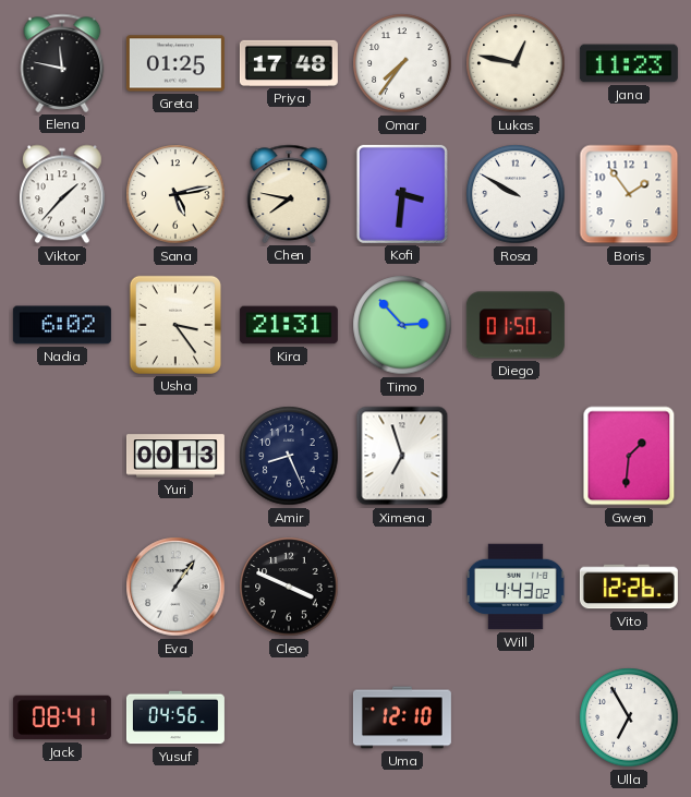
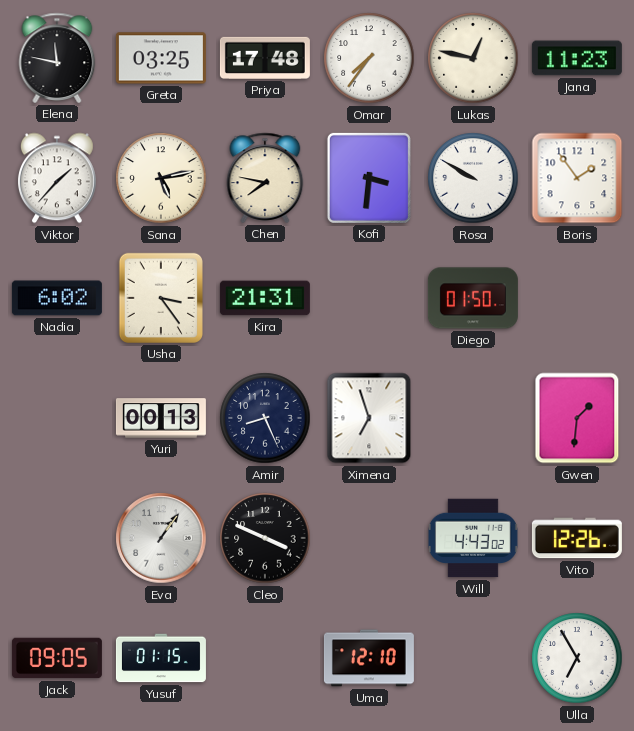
Greta: 01:25 -> 03:25
Timo: 2:53 -> none
Jack: 08:41 -> 09:05
Yusuf: 04:56 -> 01:15
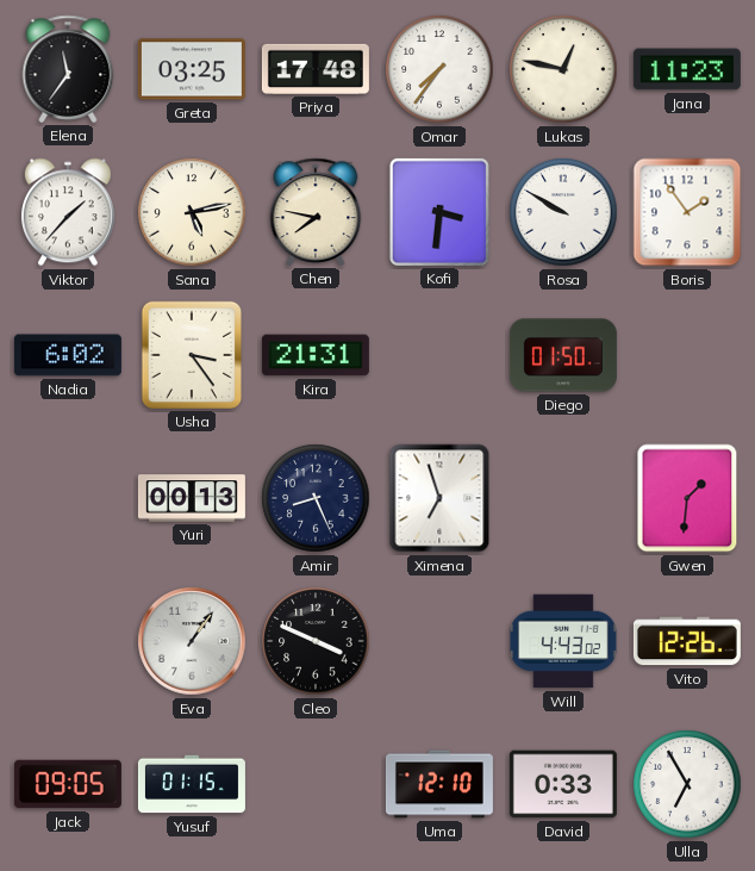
Elena: 11:47 -> 11:36
David: none -> 0:33
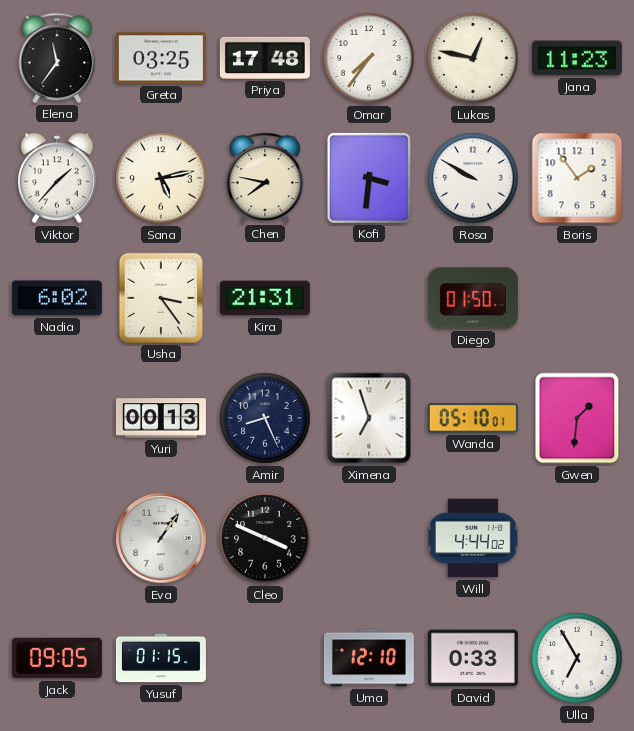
Wanda: none -> 05:10
Will: 4:43 -> 4:44
Vito: 12:26 -> none
